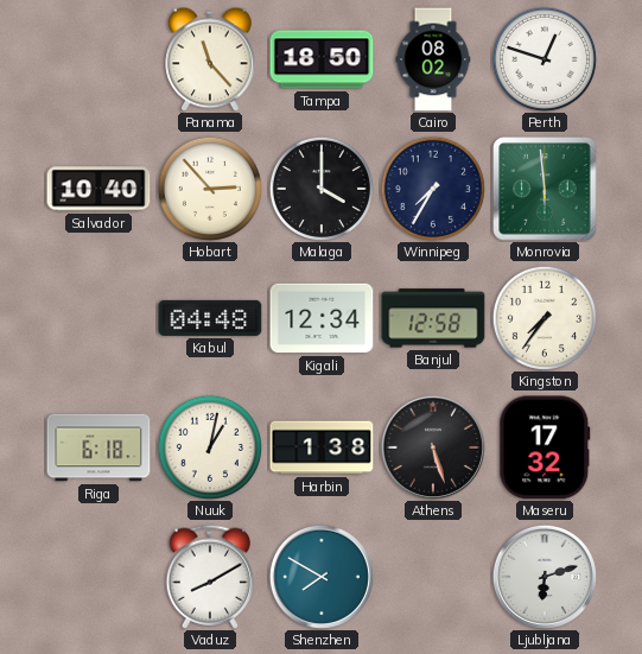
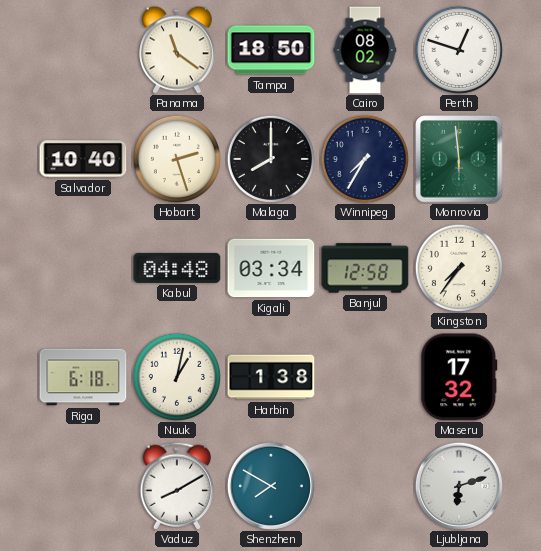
Panama: 11:23 -> 11:21
Hobart: 2:53 -> 2:27
Malaga: 4:00 -> 8:00
Kigali: 12:34 -> 03:34
Athens: 5:27 -> none
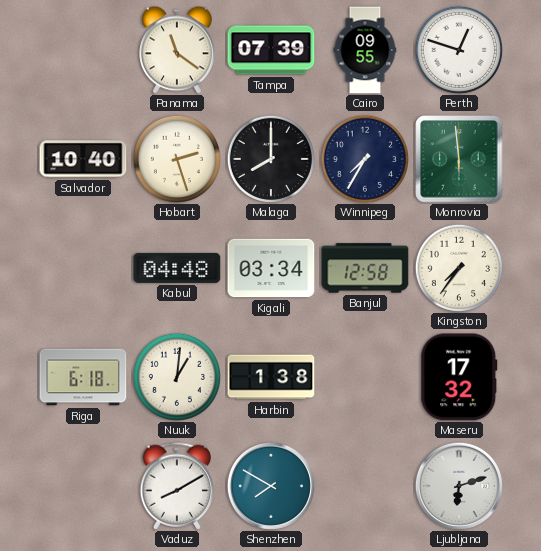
Tampa: 18:50 -> 07:39
Cairo: 08:02 -> 09:55
Nuuk: 1:02 -> 1:01
